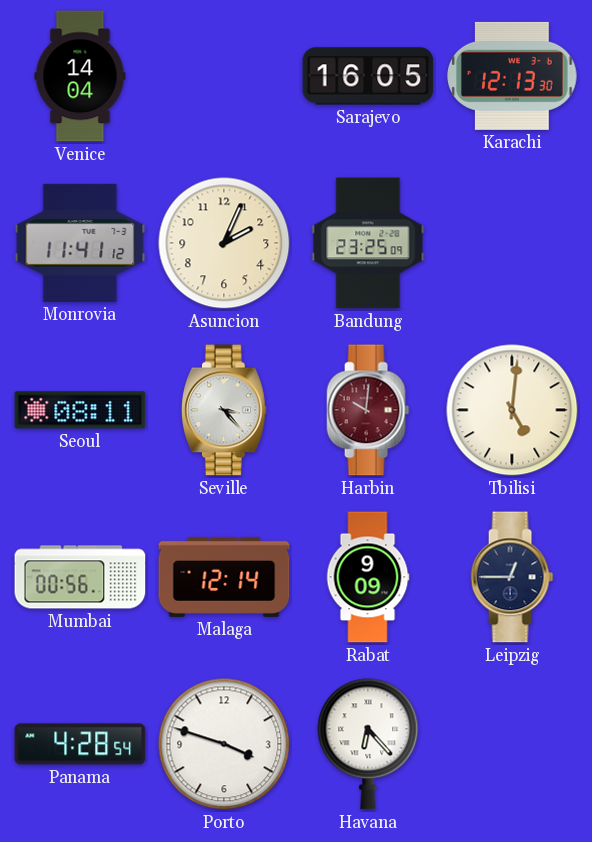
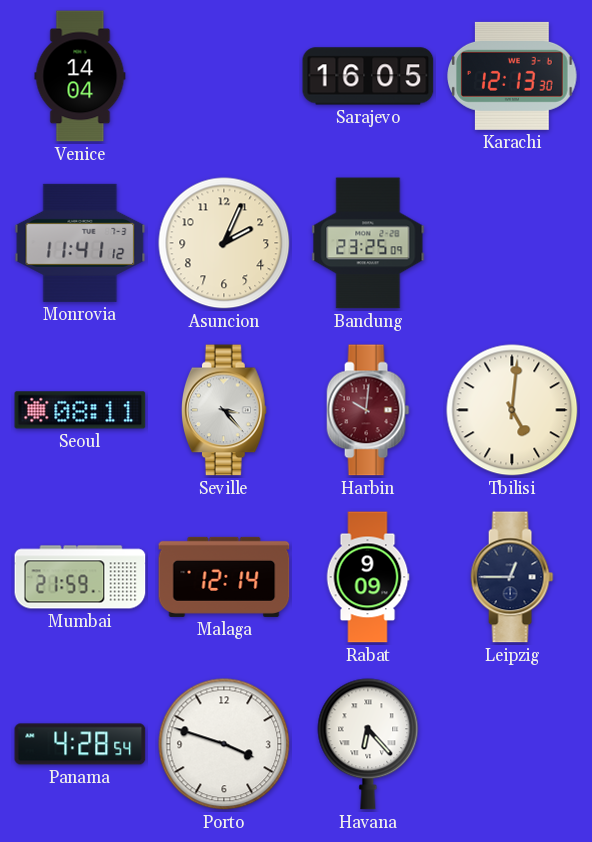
Mumbai: 00:56 -> 21:59
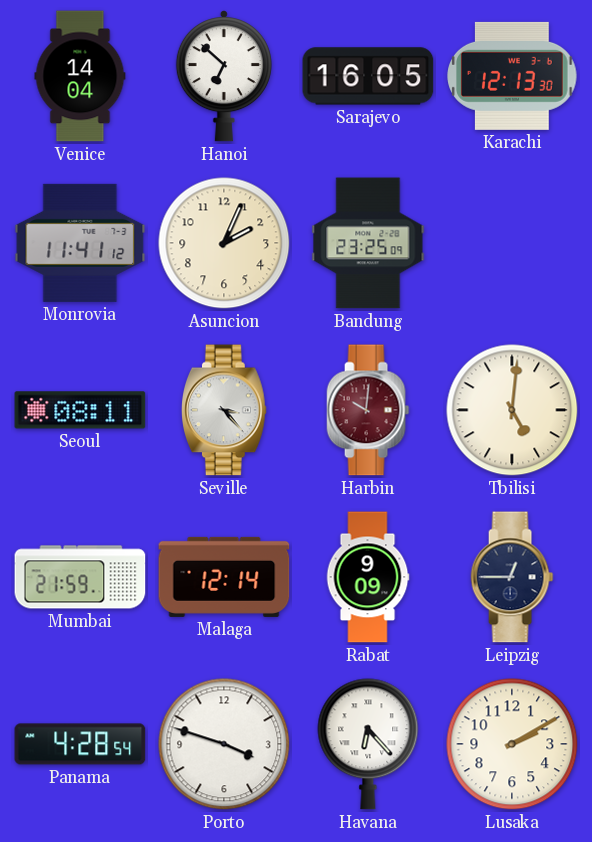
Hanoi: none -> 6:52
Lusaka: none -> 2:10
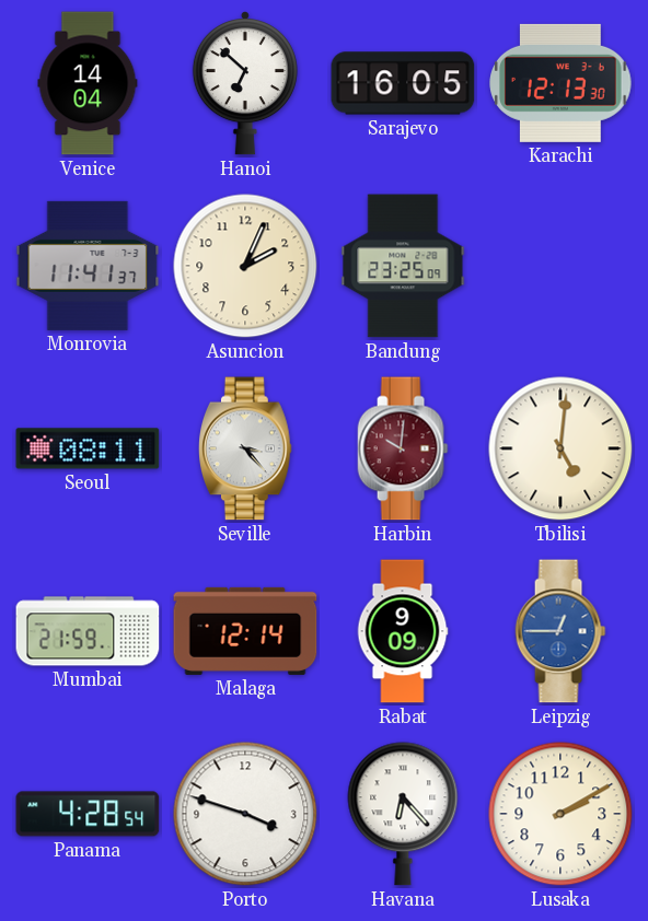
Monrovia: 11:41:12 -> 11:41:37
Leipzig dial: navy -> blue
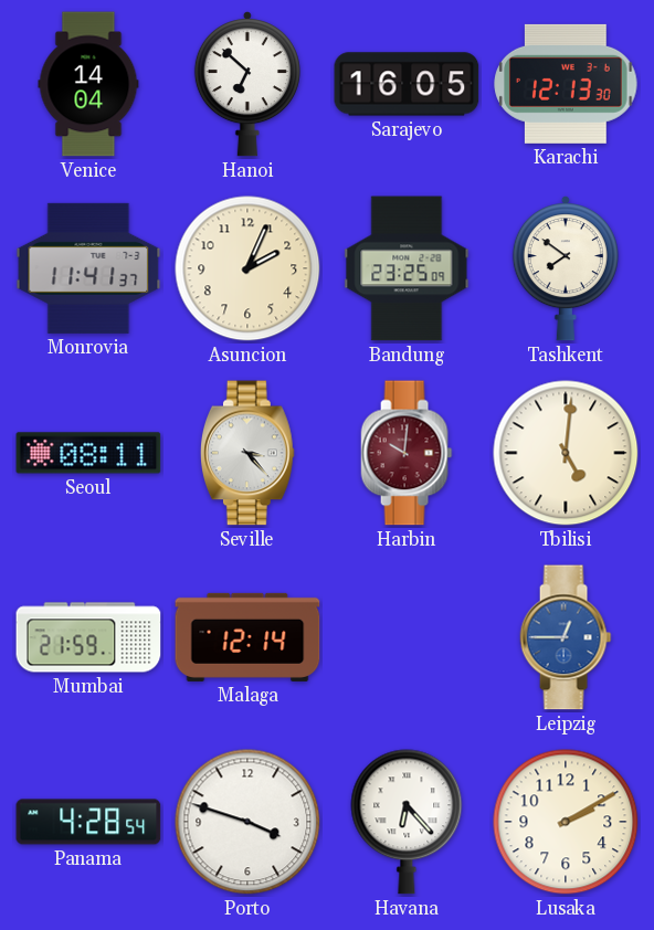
Tashkent: none -> 7:51
Rabat: 9:09 -> none
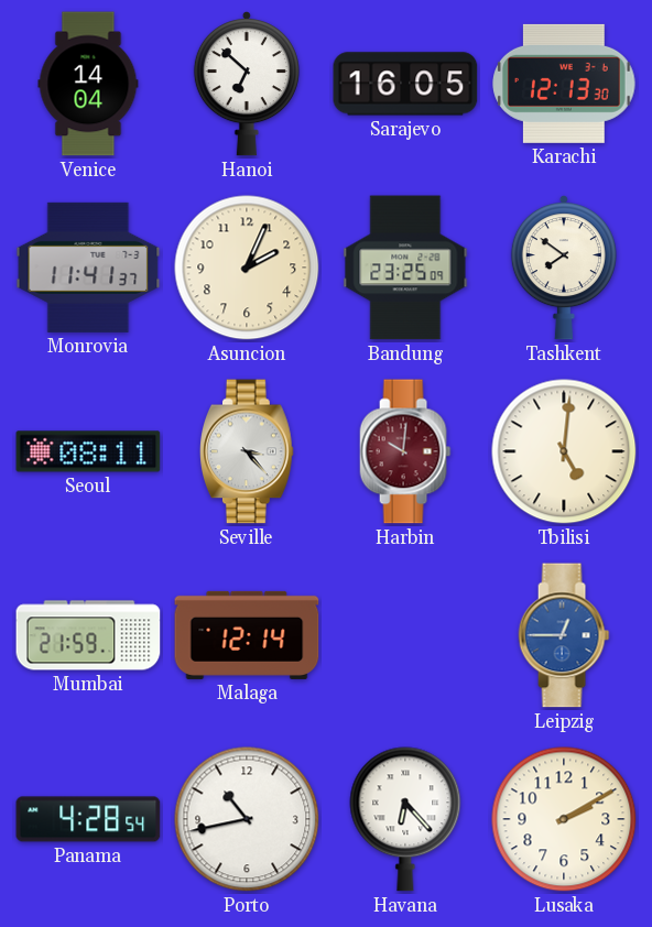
Porto: 3:48 -> 10:43
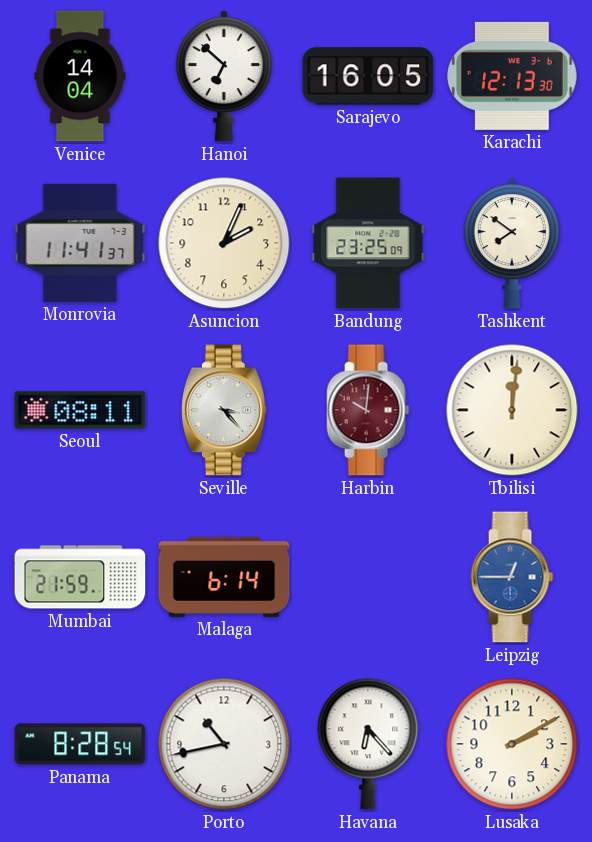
Tbilisi: 5:01 -> 12:01
Malaga: 12:14 -> 6:14
Panama: 4:28 -> 8:28
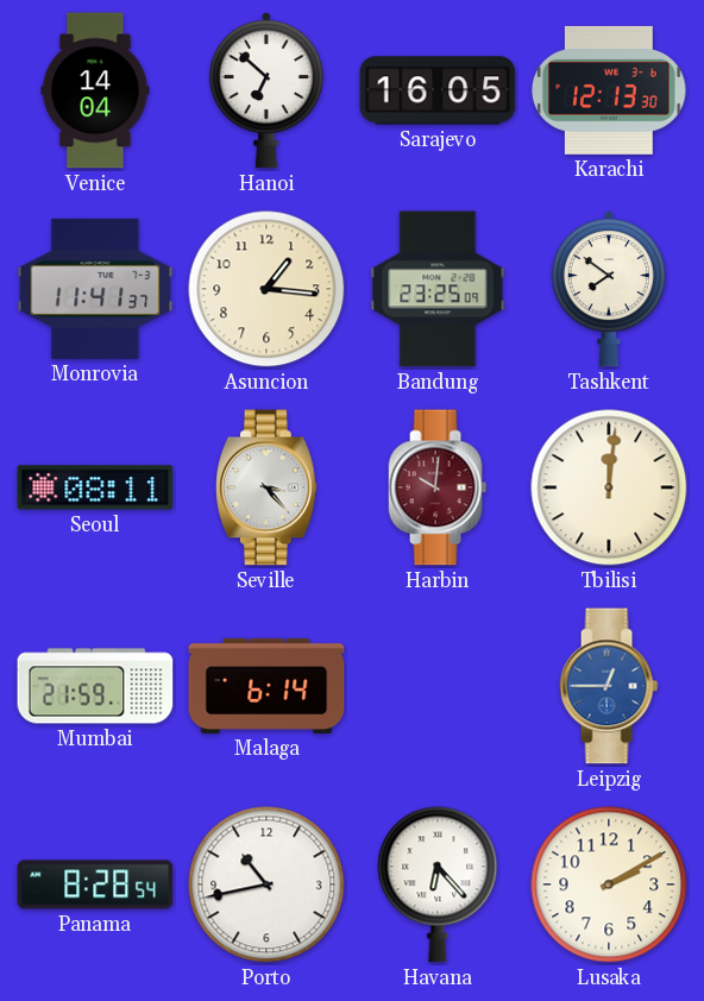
Asuncion: 2:04 -> 1:16
